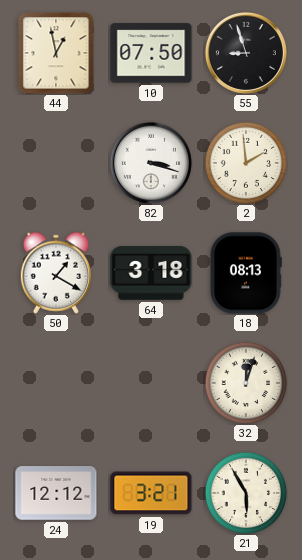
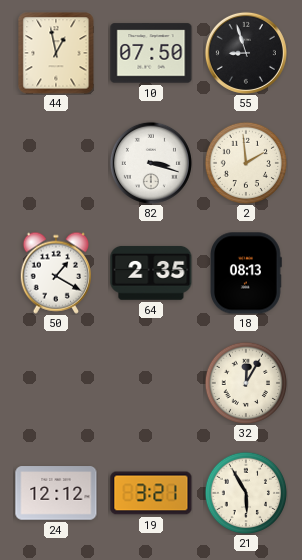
64: 3:18 -> 2:35
32: 12:03 -> 12:05
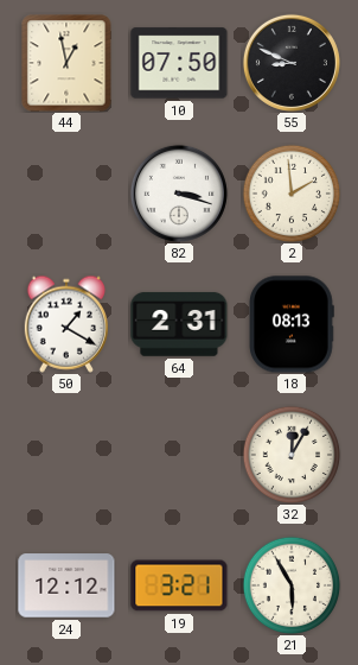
55: 8:57 -> 8:49
64: 2:35 -> 2:31
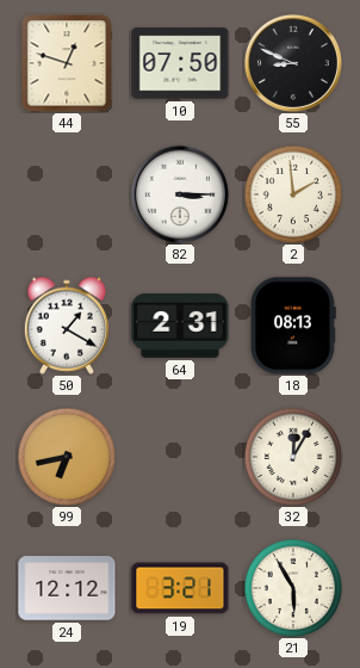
44: 12:58 -> 12:48
82: 3:18 -> 3:15
99: none -> 6:43
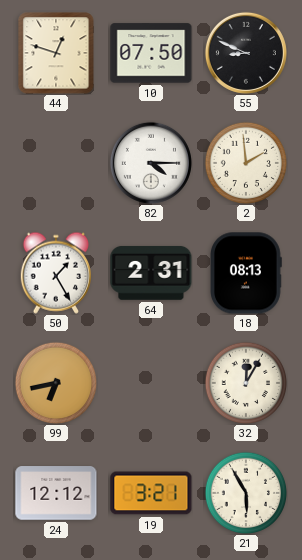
82: 3:15 -> 4:15
50: 1:20 -> 1:25
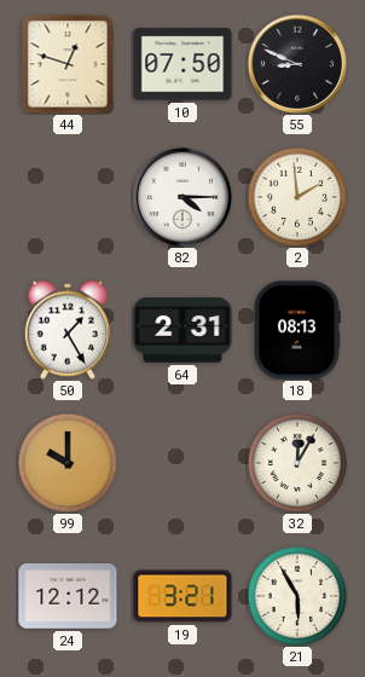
99: 6:43 -> 10:00
